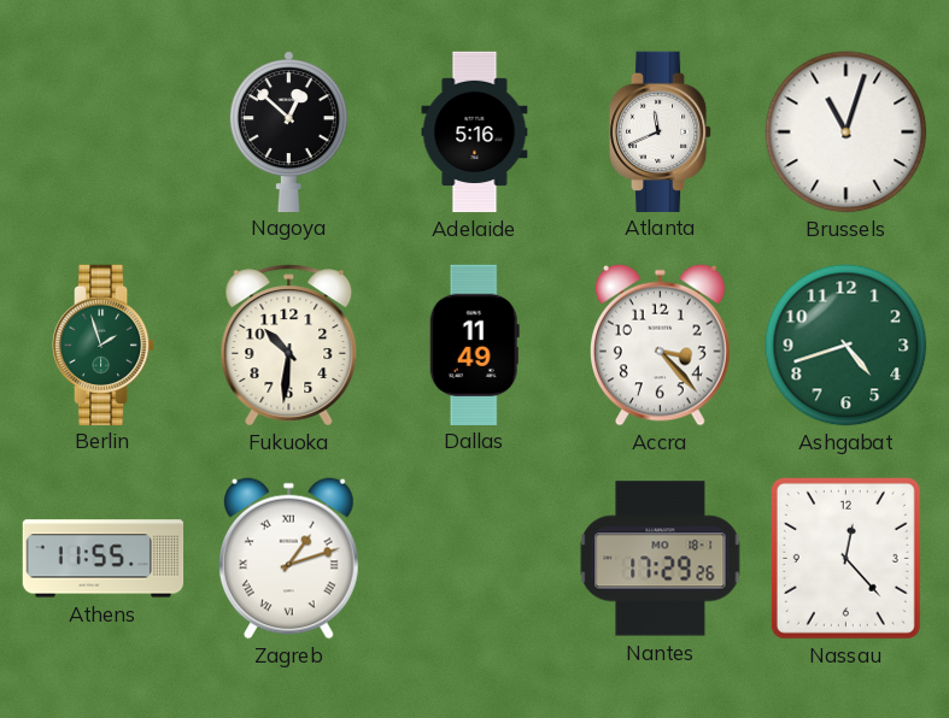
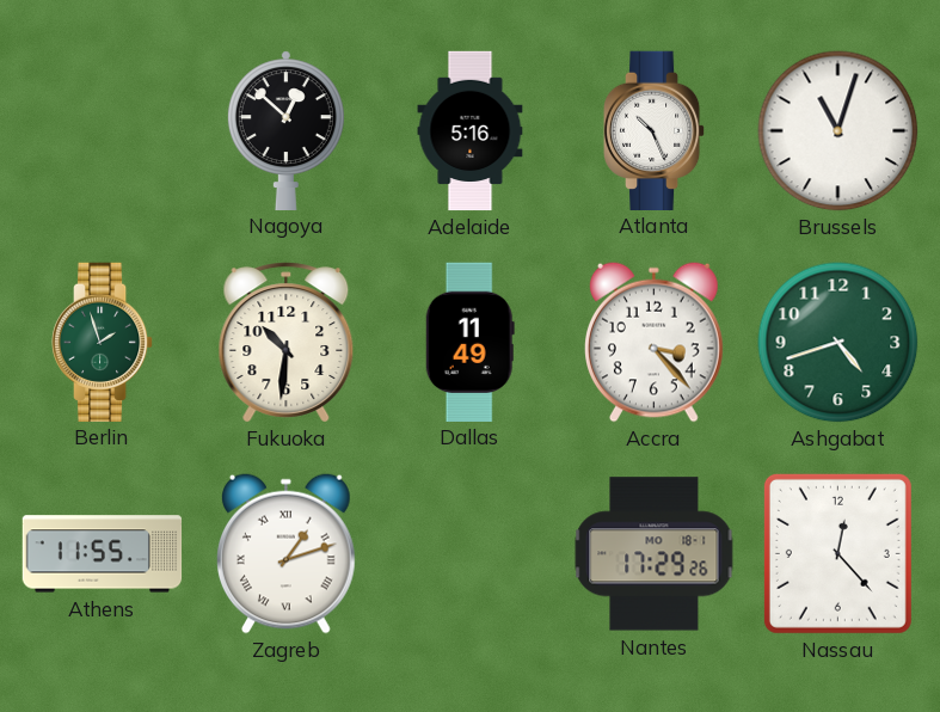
Atlanta: 11:41 -> 10:26
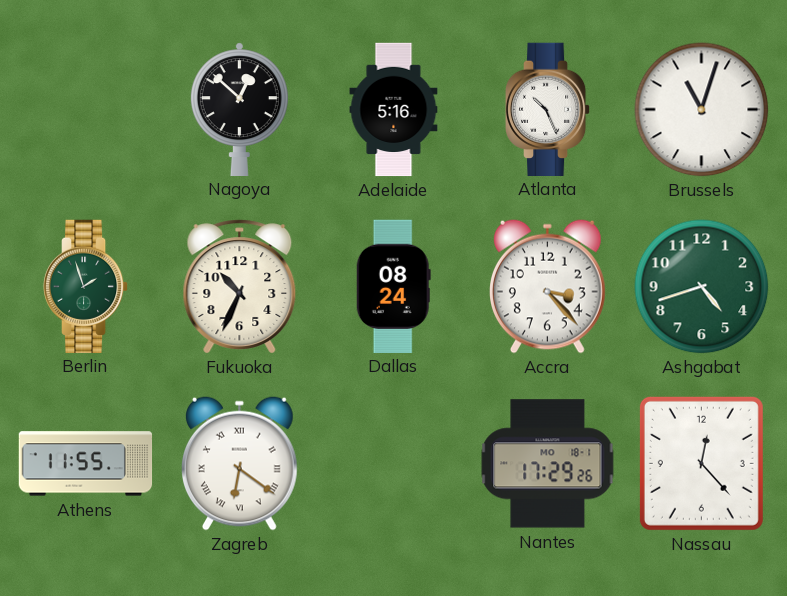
Fukuoka: 10:31 -> 10:34
Dallas: 11:49 -> 08:24
Zagreb: 1:12 -> 6:21
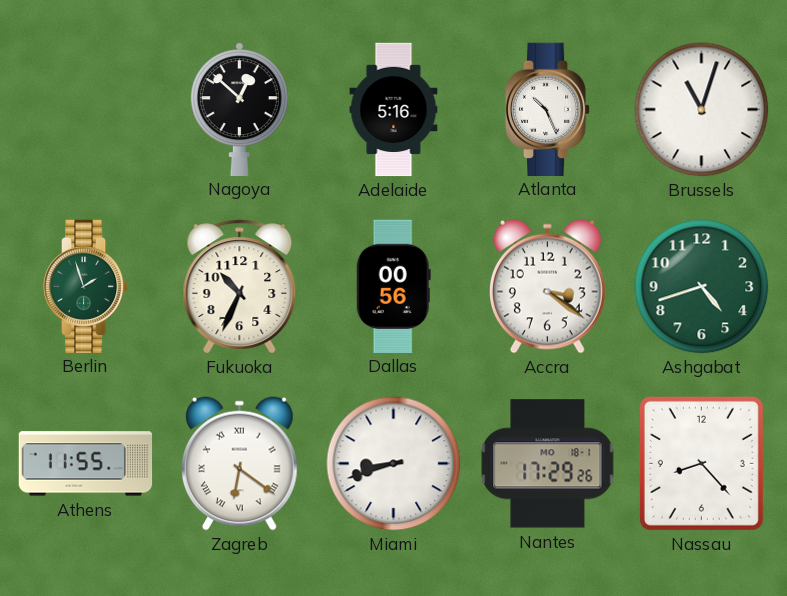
Dallas: 08:24 -> 00:56
Accra: 3:23 -> 3:21
Miami: none -> 8:42
Nassau: 12:23 -> 8:23
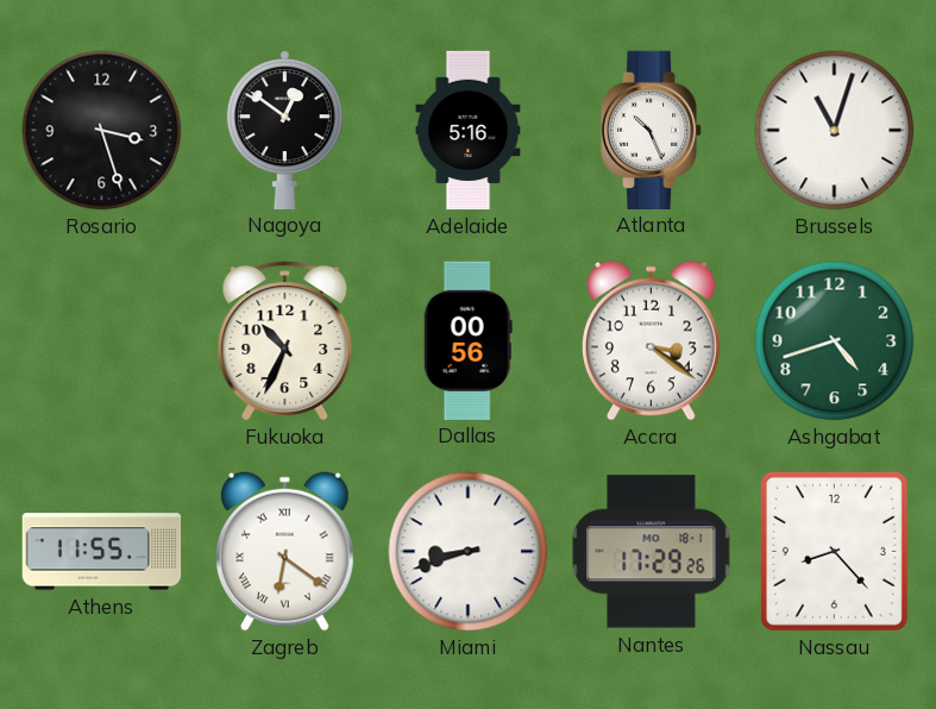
Rosario: none -> 3:27
Nagoya: 12:52 -> 12:51
Berlin: 1:57 -> none
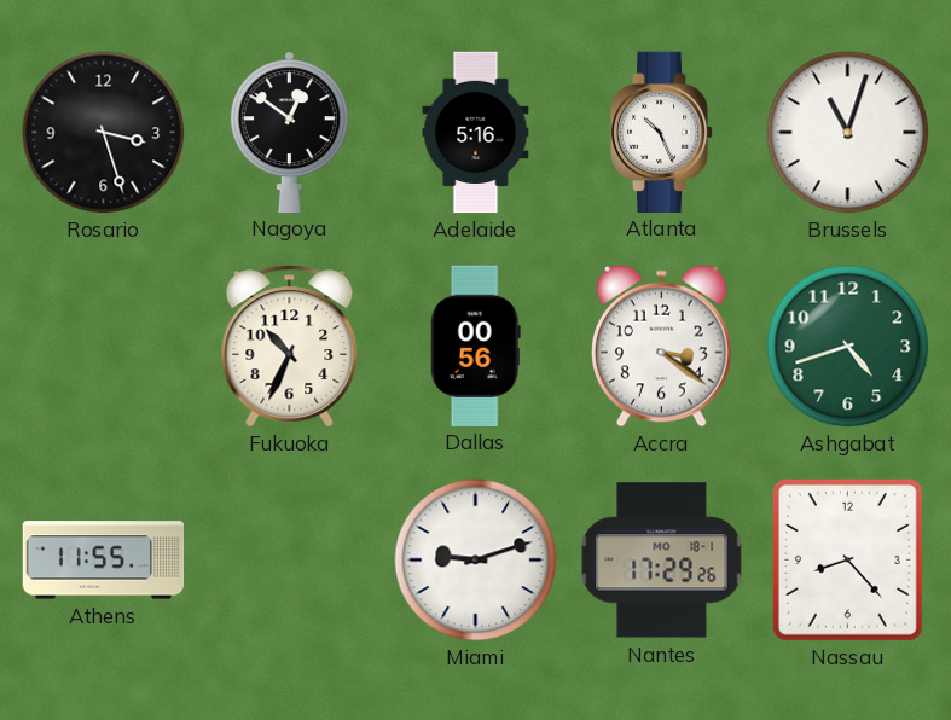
Zagreb: 6:21 -> none
Miami: 8:42 -> 9:12
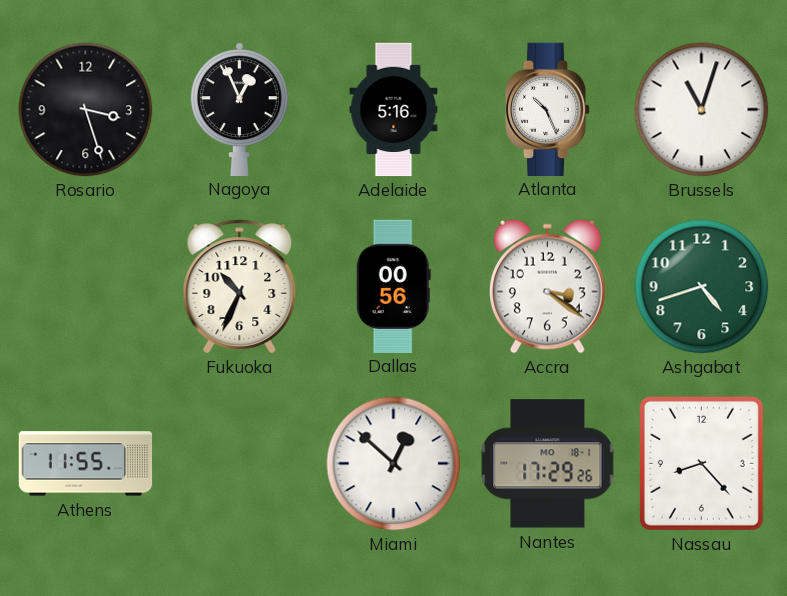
Nagoya: 12:51 -> 12:56
Miami: 9:12 -> 12:52
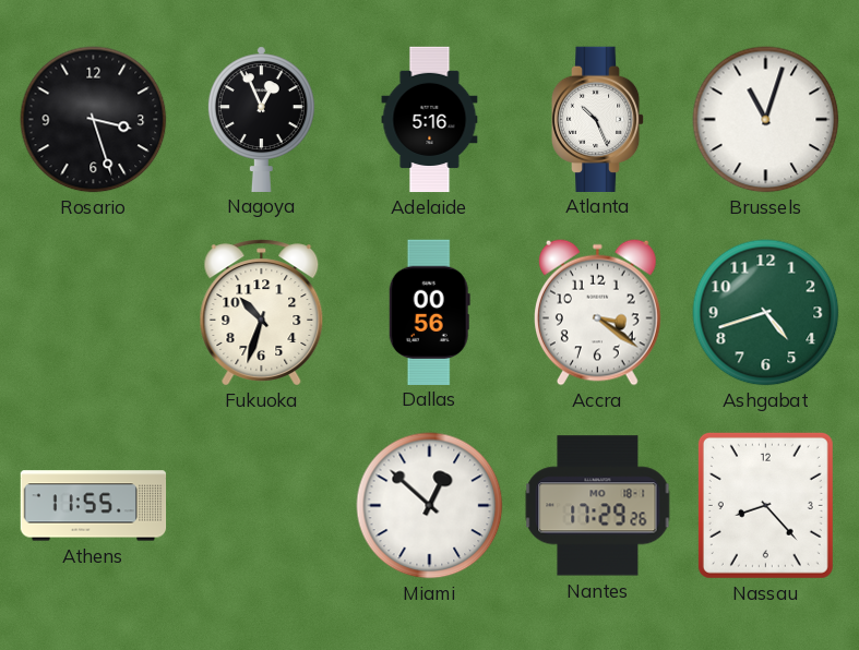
Fukuoka: 10:34 -> 10:33
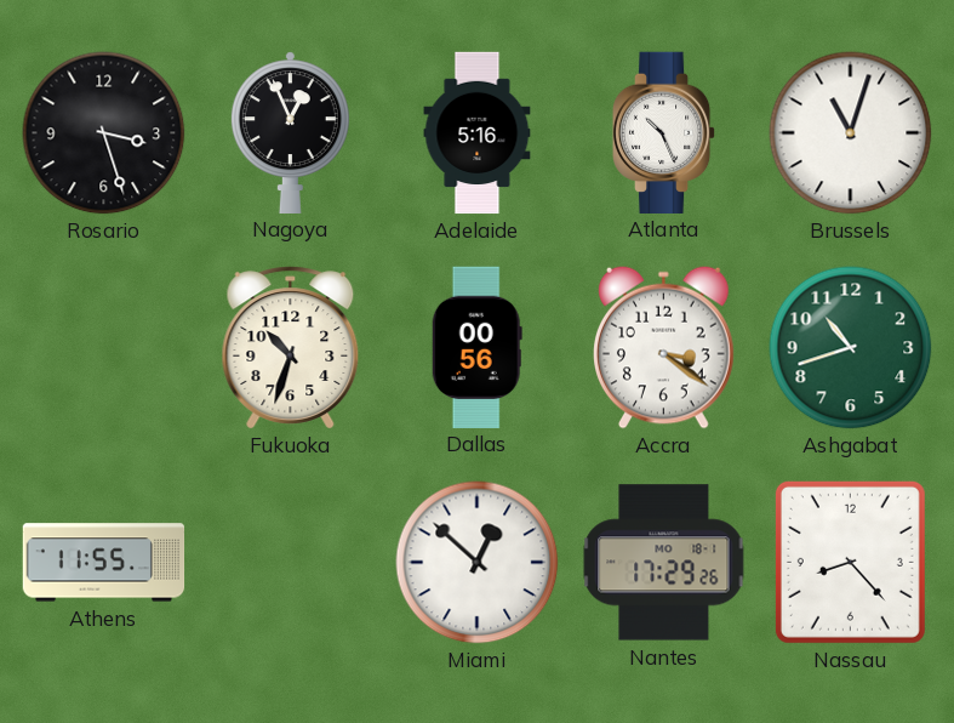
Ashgabat: 4:42 -> 10:42
